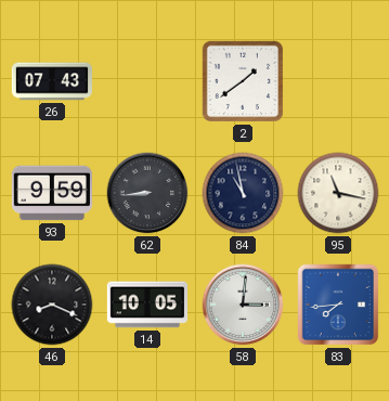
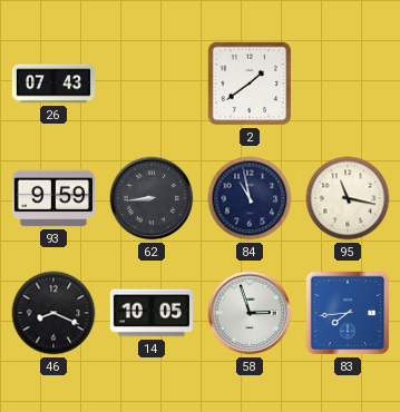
58: 3:01 -> 2:57
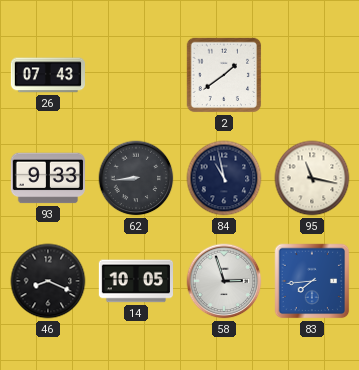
93: 9:59 -> 9:33
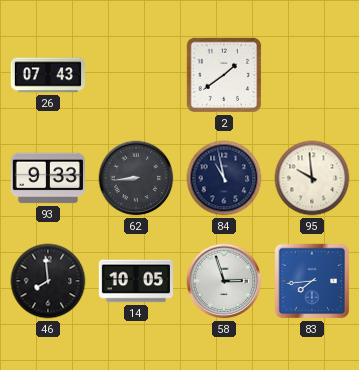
95: 11:17 -> 9:59
46: 8:19 -> 7:59
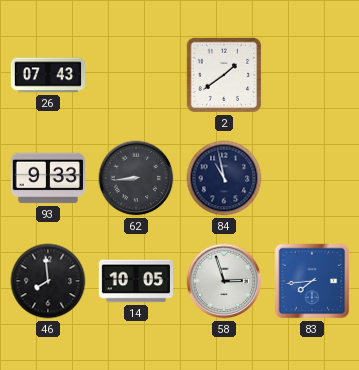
95: 9:59 -> none
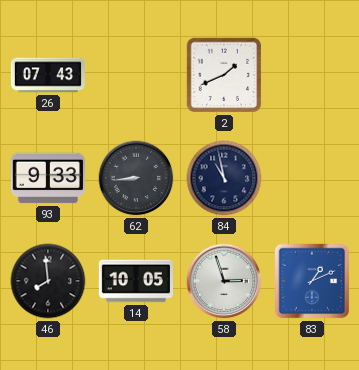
2: 1:39 -> 1:41
83: 7:44 -> 1:11
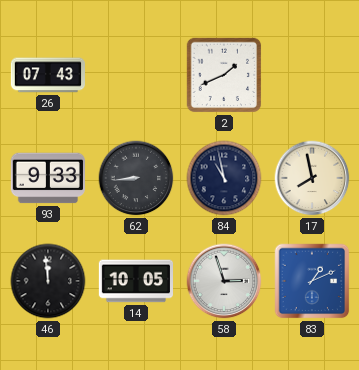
17: none -> 7:58
46: 7:59 -> 11:59
